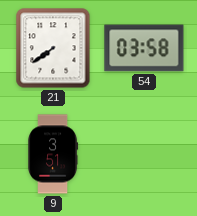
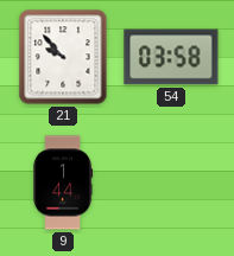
21: 7:39 -> 9:53
9: 3:51 -> 1:44
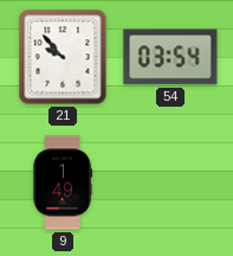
54: 03:58 -> 03:54
9: 1:44 -> 1:49
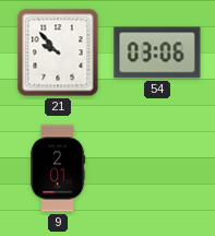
54: 03:54 -> 03:06
9: 1:49 -> 2:01
